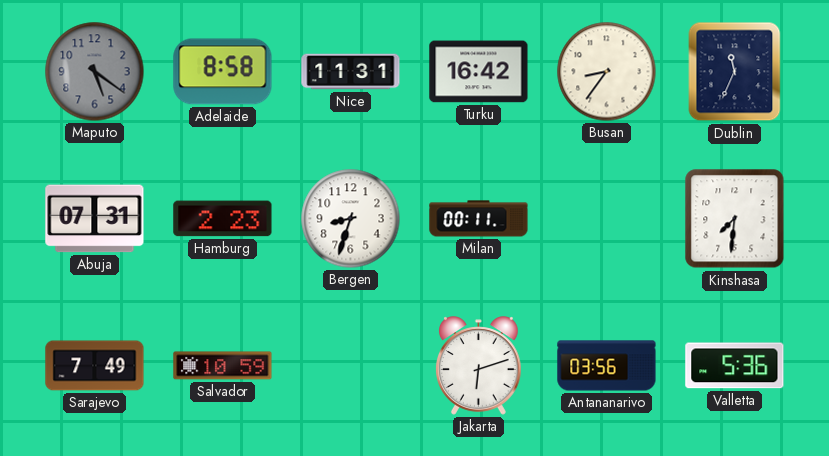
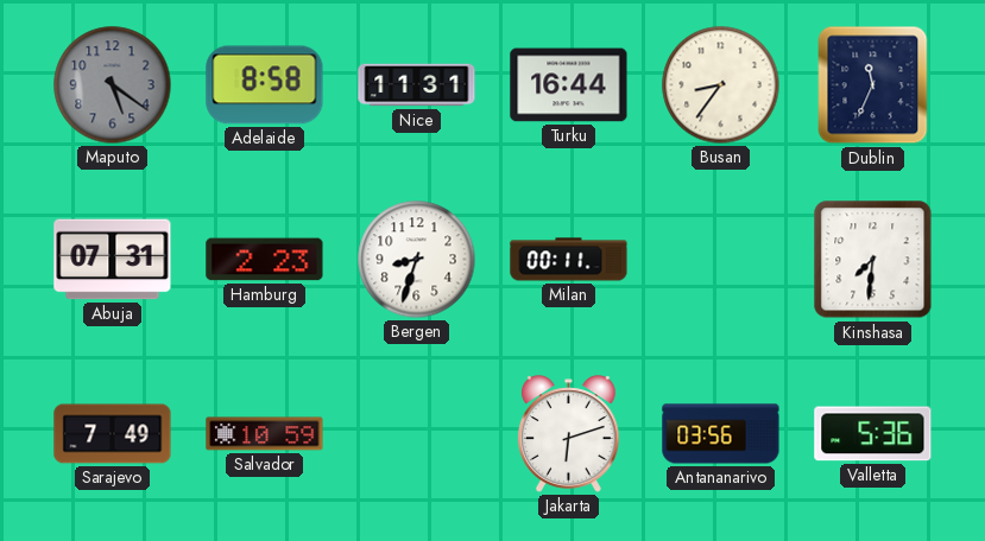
Turku: 16:42 -> 16:44
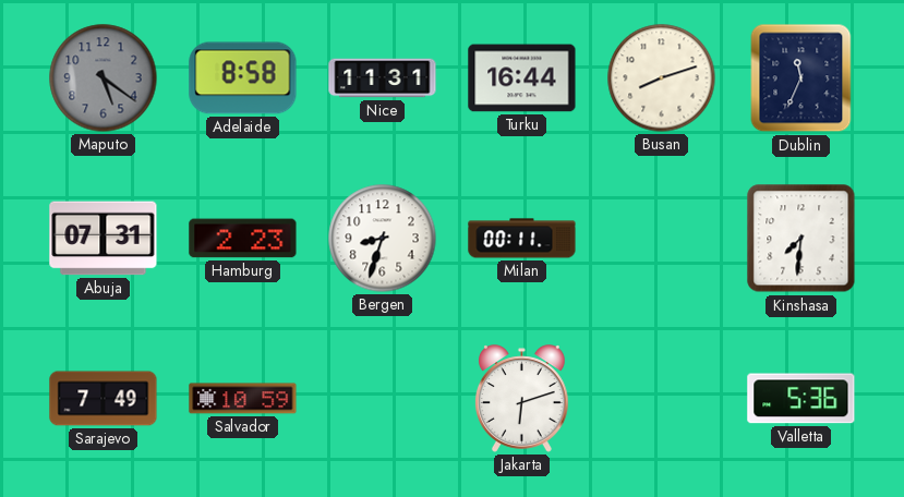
Busan: 8:36 -> 8:12
Antananarivo: 03:56 -> none
